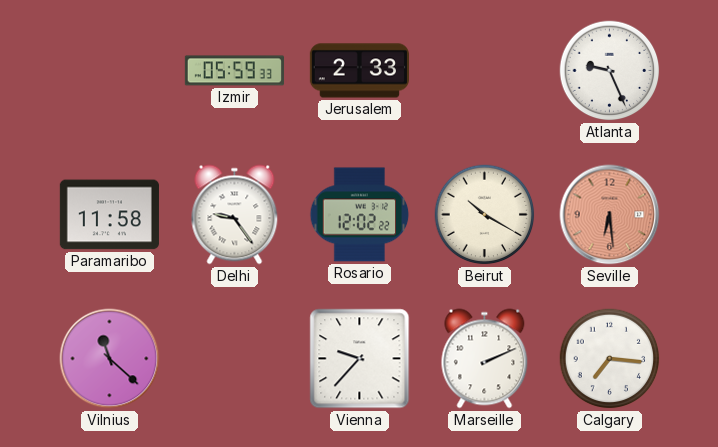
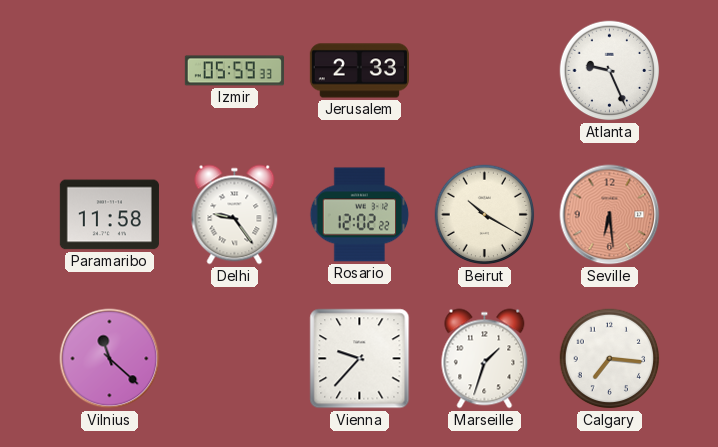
Marseille: 2:11 -> 1:33
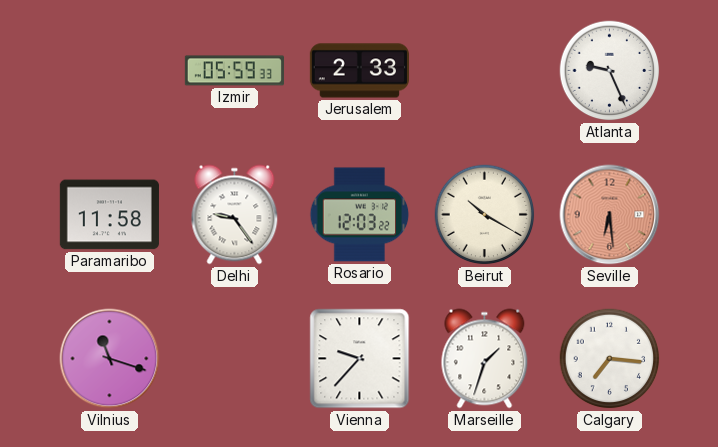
Rosario: 12:02 -> 12:03
Vilnius: 11:22 -> 11:18
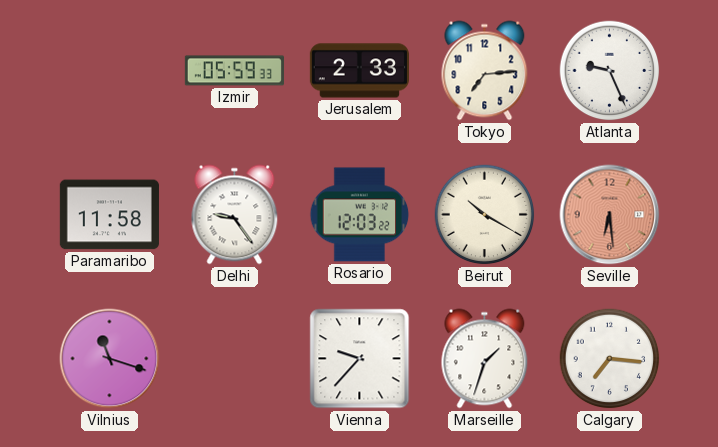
Tokyo: none -> 7:14
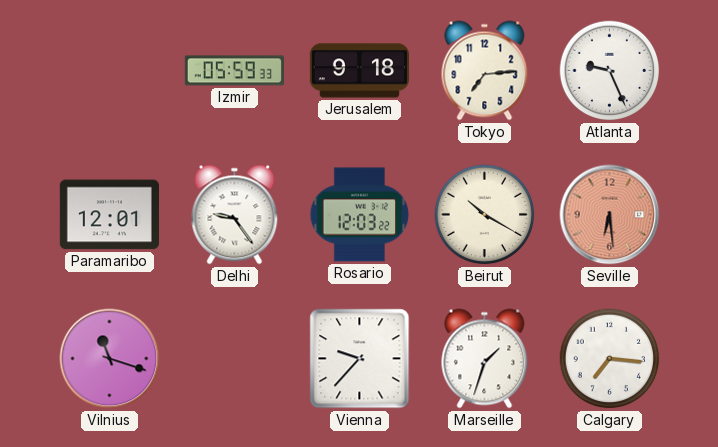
Jerusalem: 2:33 -> 9:18
Paramaribo: 11:58 -> 12:01
